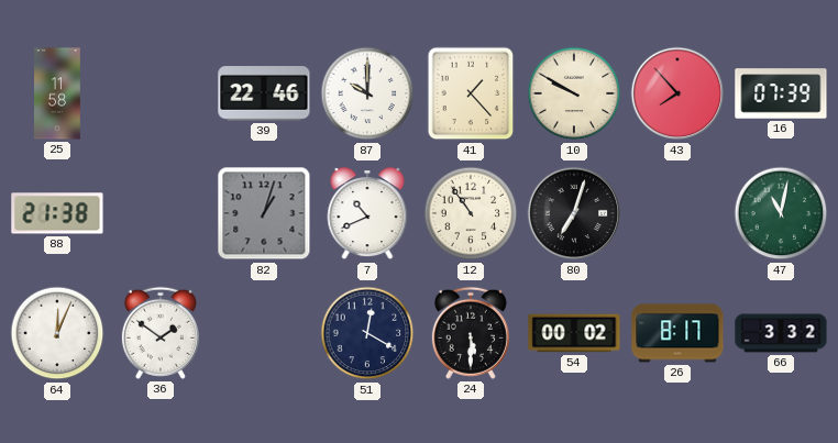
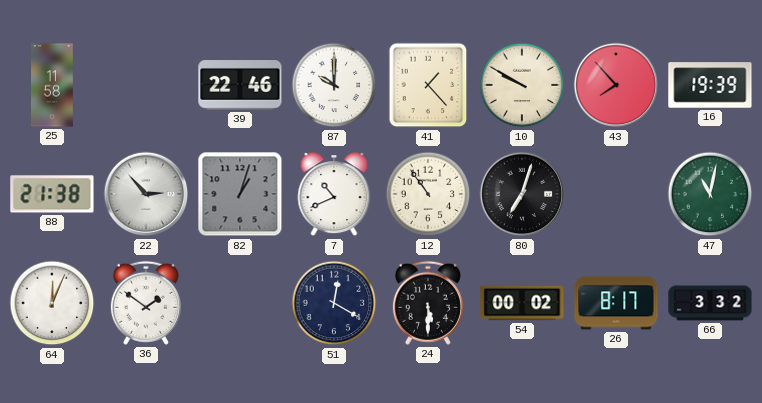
16: 07:39 -> 19:39
22: none -> 2:53
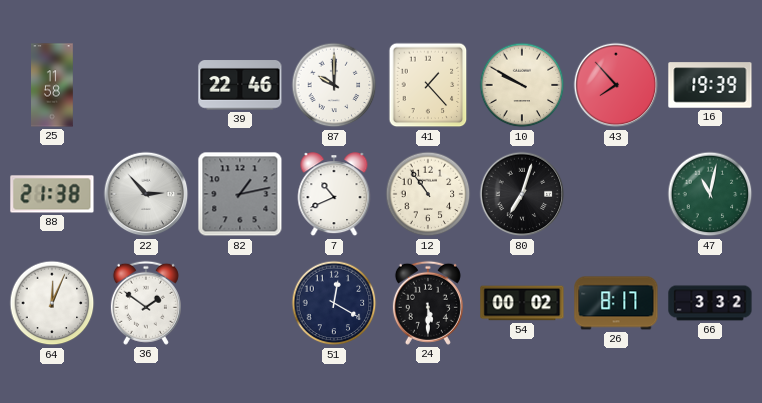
82: 1:03 -> 1:13
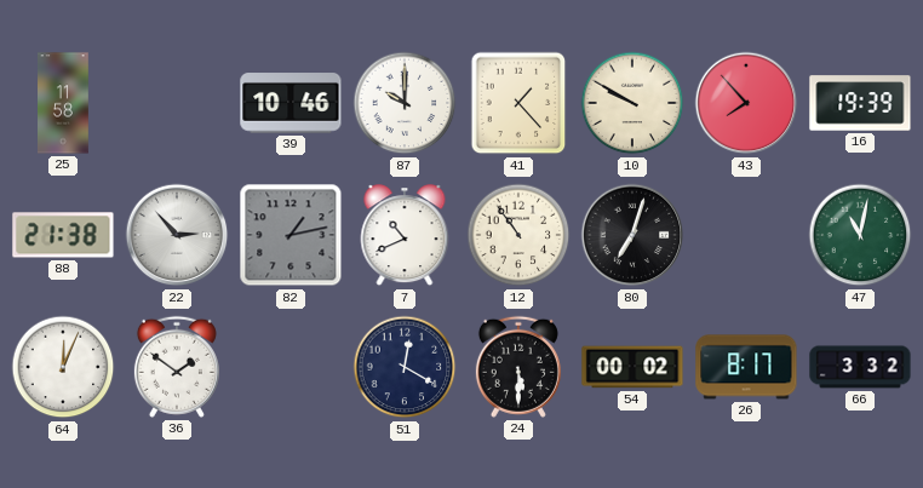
39: 22:46 -> 10:46
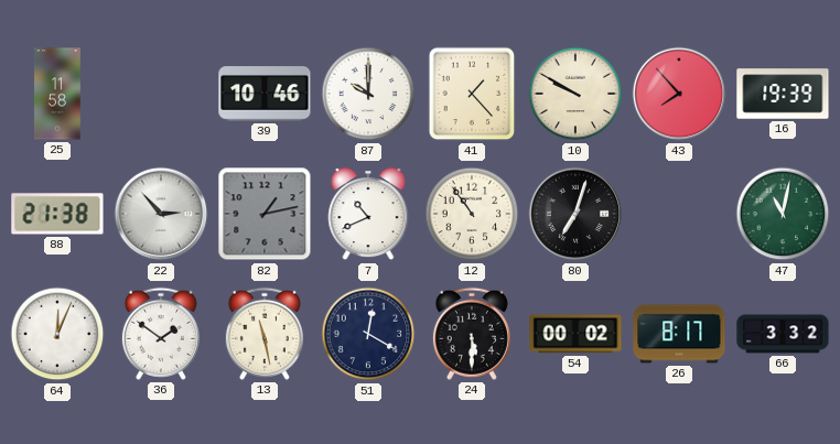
13: none -> 11:28
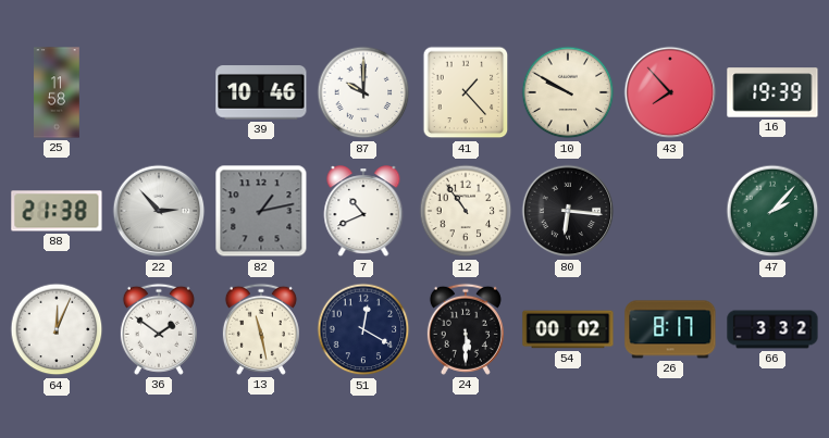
80: 7:03 -> 6:16
47: 11:02 -> 2:07
